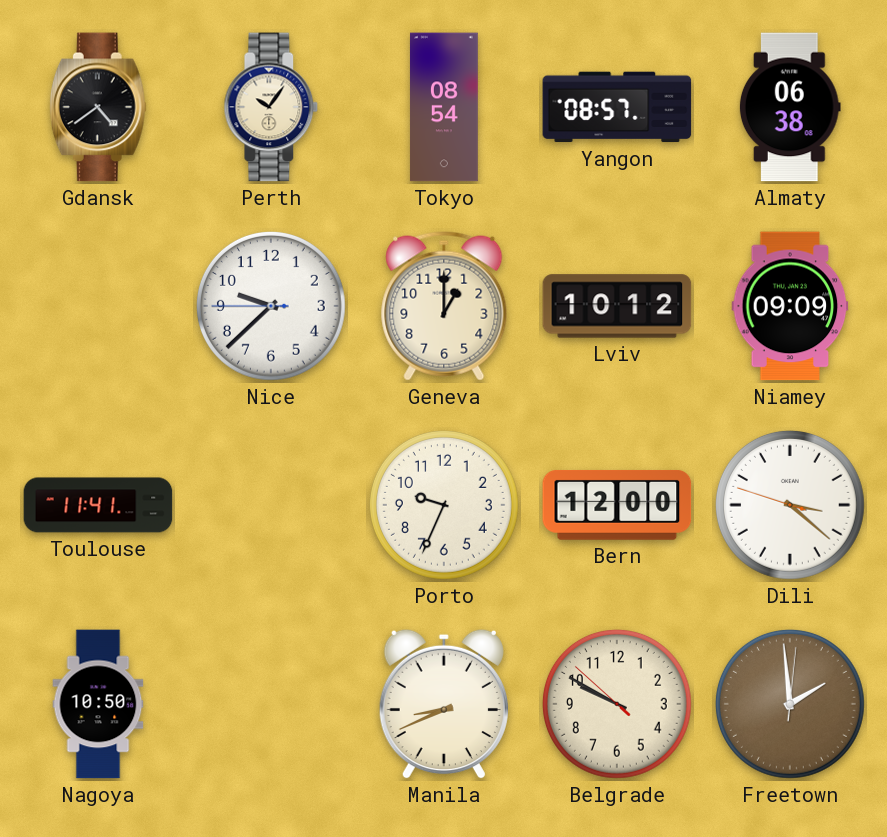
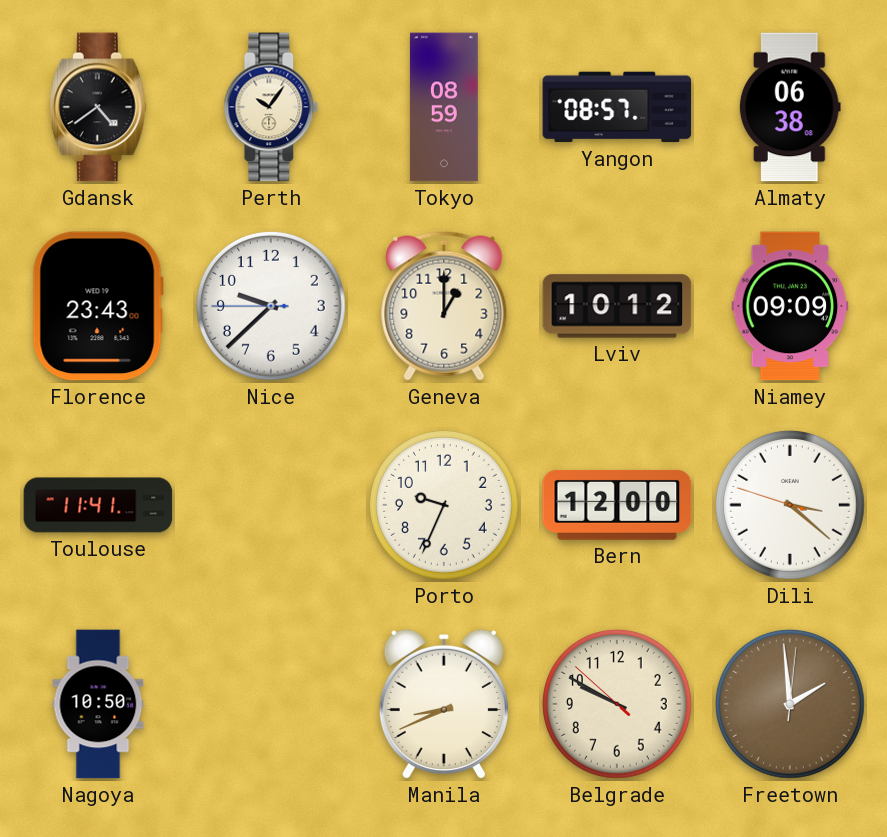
Tokyo: 08:54 -> 08:59
Florence: none -> 23:43
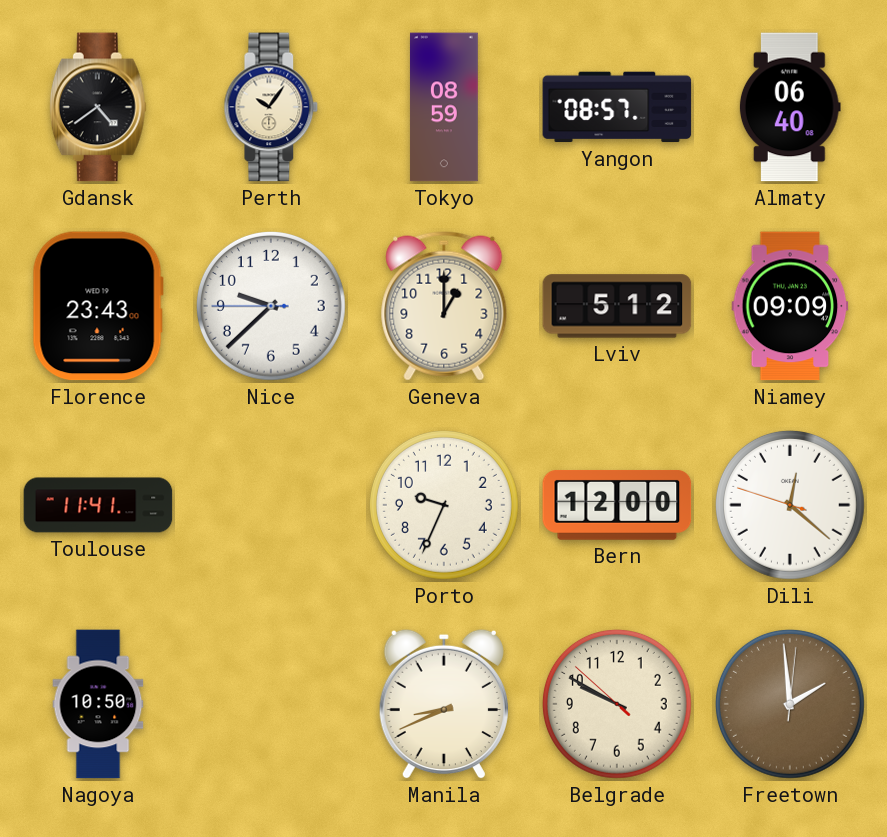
Almaty: 06:38 -> 06:40
Lviv: 10:12 -> 5:12
Dili: 3:21 -> 12:21
